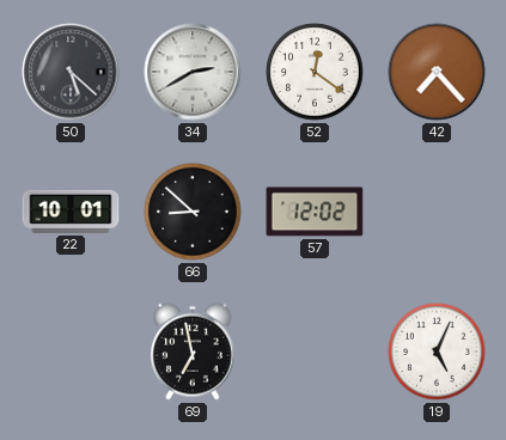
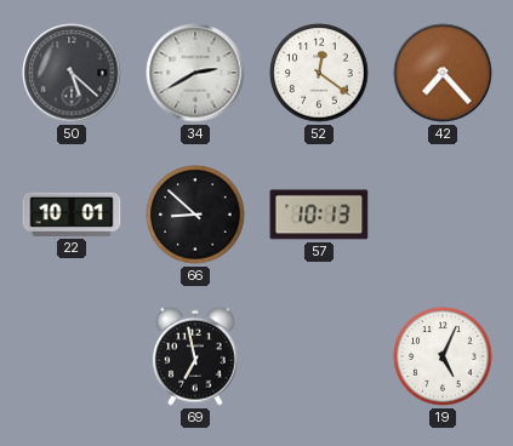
57: 12:02 -> 10:13
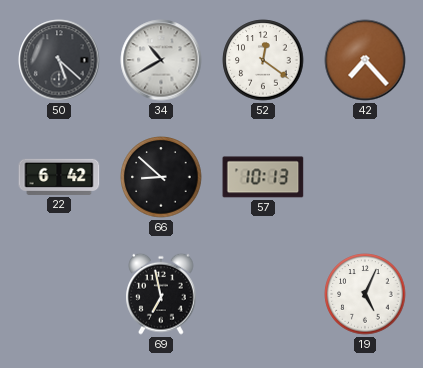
34: 2:40 -> 10:40
22: 10:01 -> 6:42
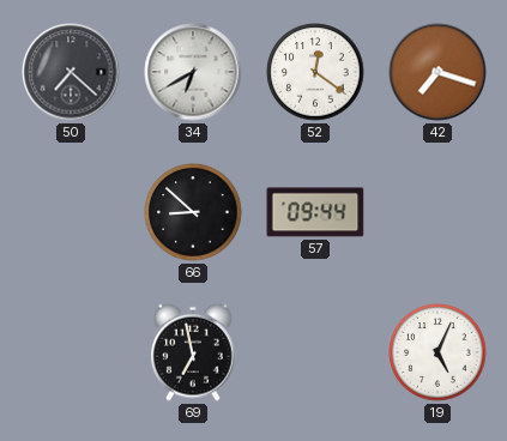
50: 5:22 -> 7:22
34: 10:40 -> 6:40
42: 7:23 -> 7:18
22: 6:42 -> none
57: 10:13 -> 09:44
